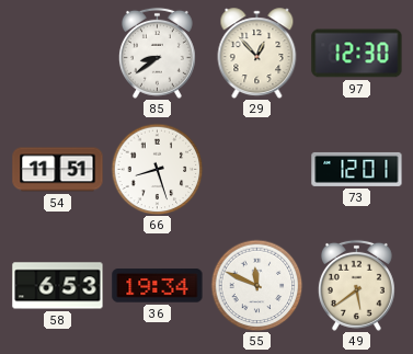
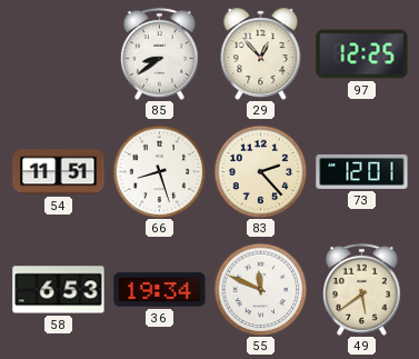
97: 12:30 -> 12:25
83: none -> 2:23
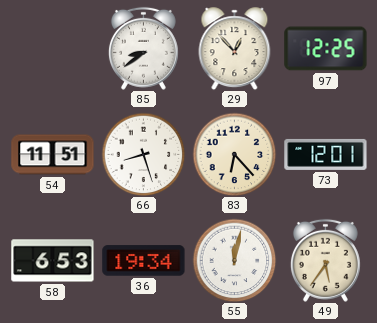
83: 2:23 -> 6:23
55: 11:49 -> 12:02
49: 5:39 -> 5:36
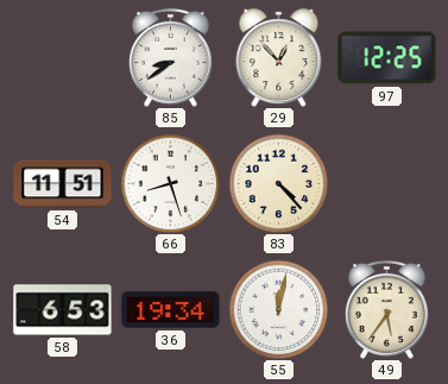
83: 6:23 -> 4:23
73: 12:01 -> none
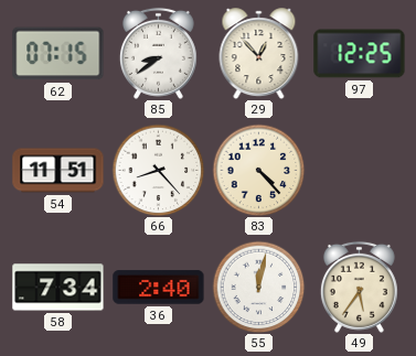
62: none -> 07:15
66: 8:27 -> 8:23
58: 6:53 -> 7:34
36: 19:34 -> 2:40
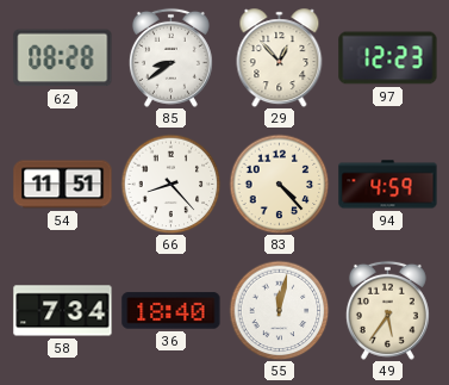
62: 07:15 -> 08:28
97: 12:25 -> 12:23
94: none -> 4:59
36: 2:40 -> 18:40
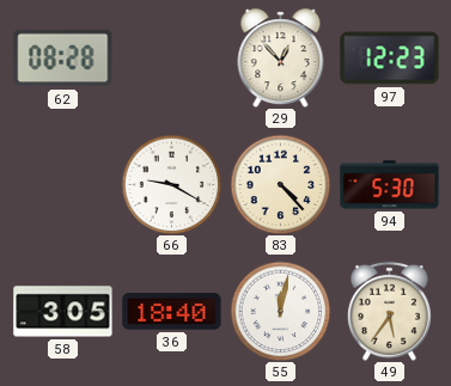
85: 8:39 -> none
54: 11:51 -> none
66: 8:23 -> 9:20
94: 4:59 -> 5:30
58: 7:34 -> 3:05
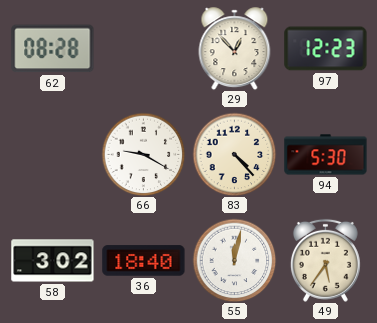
58: 3:05 -> 3:02
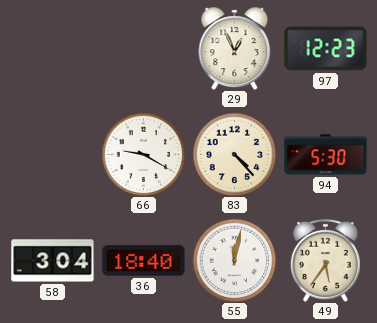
62: 08:28 -> none
29: 12:53 -> 12:56
58: 3:02 -> 3:04
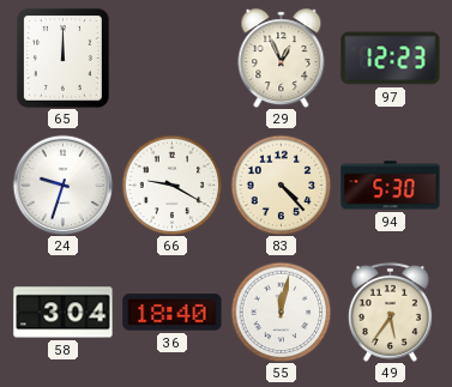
65: none -> 12:00
24: none -> 9:33
